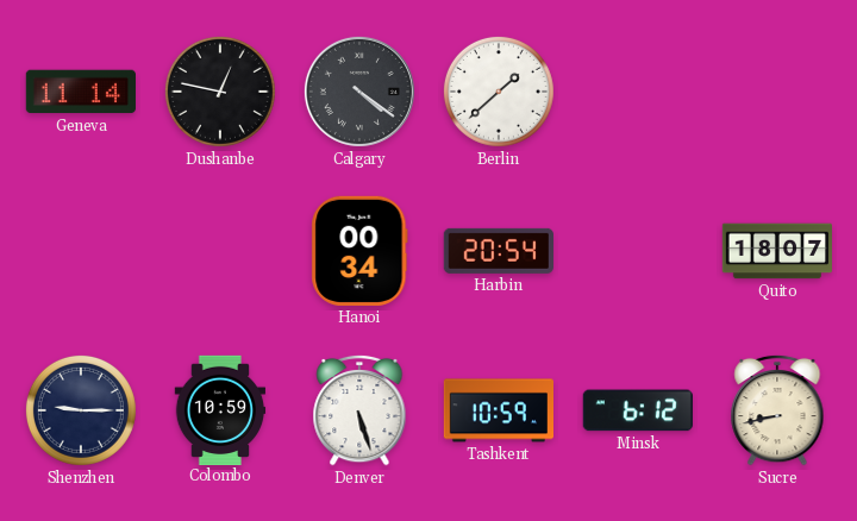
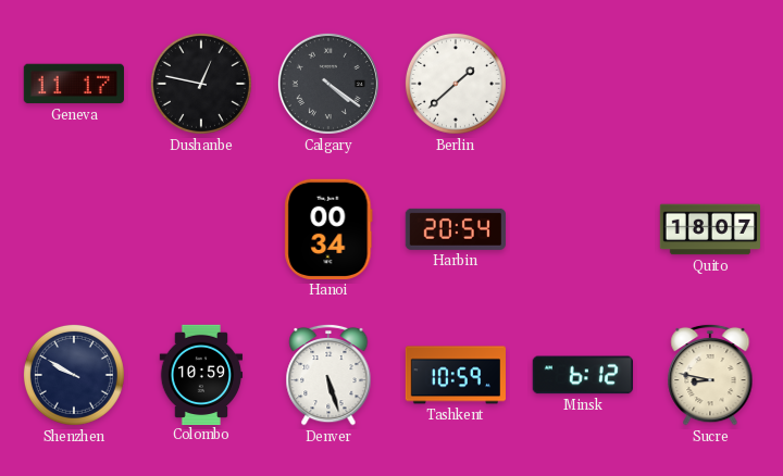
Geneva: 11:14 -> 11:17
Shenzhen: 9:15 -> 9:50
Sucre: 8:43 -> 8:47
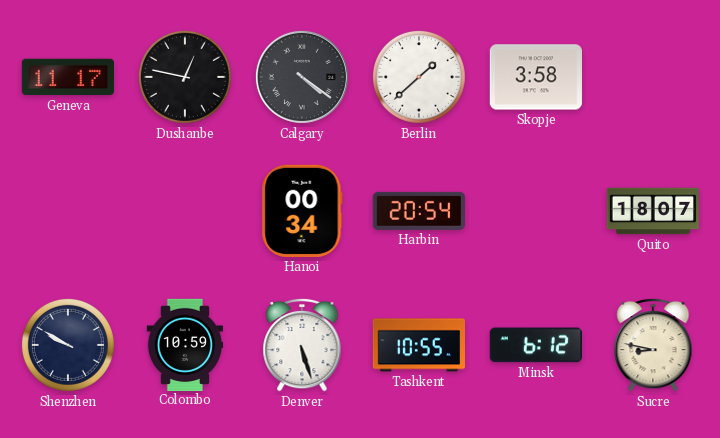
Skopje: none -> 3:58
Tashkent: 10:59 -> 10:55
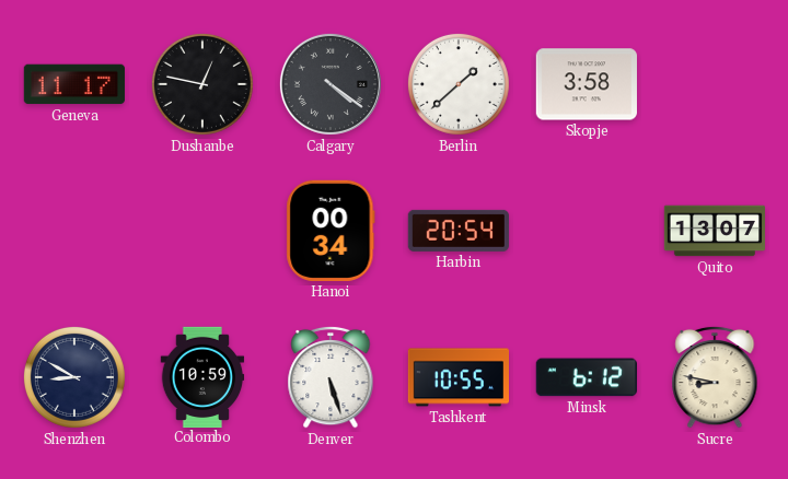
Quito: 18:07 -> 13:07
Shenzhen: 9:50 -> 8:50
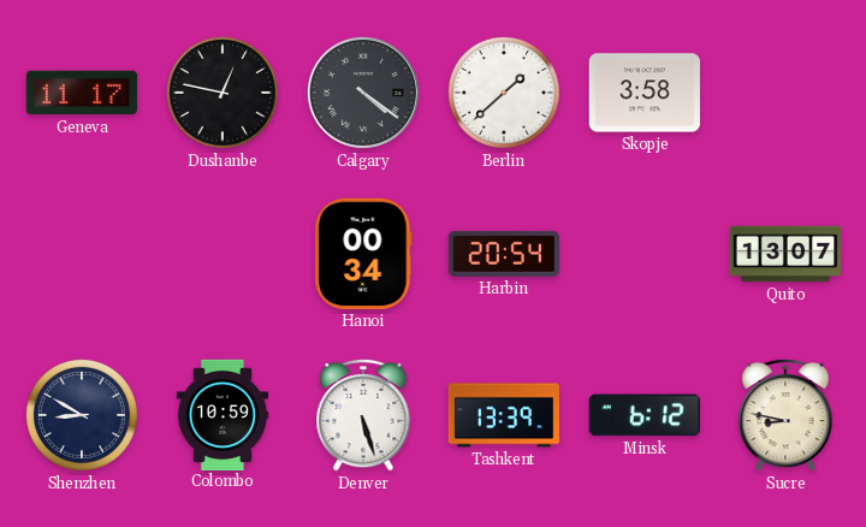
Tashkent: 10:55 -> 13:39
